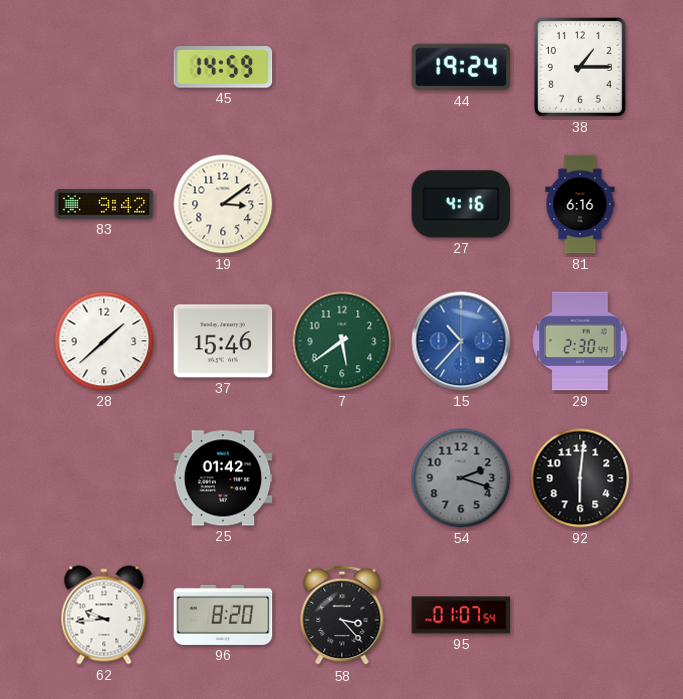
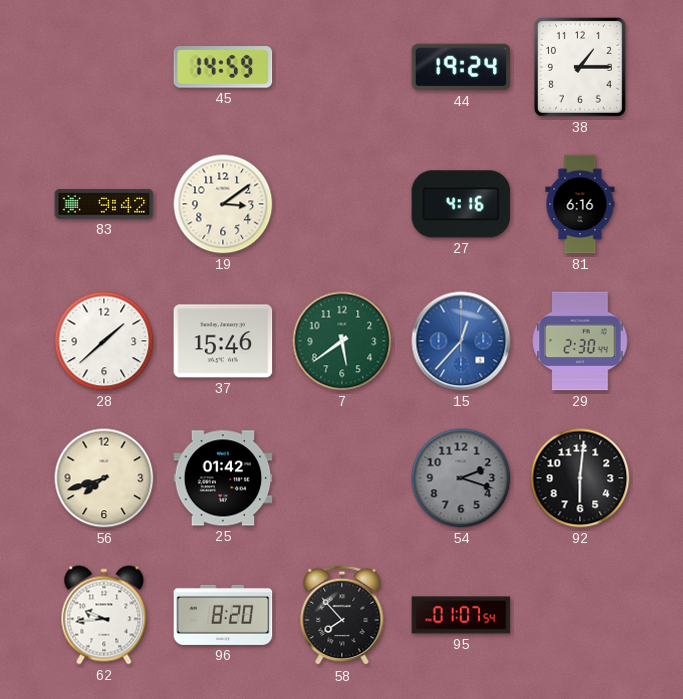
15: 10:37 -> 12:37
56: none -> 7:42
58: 3:23 -> 7:53
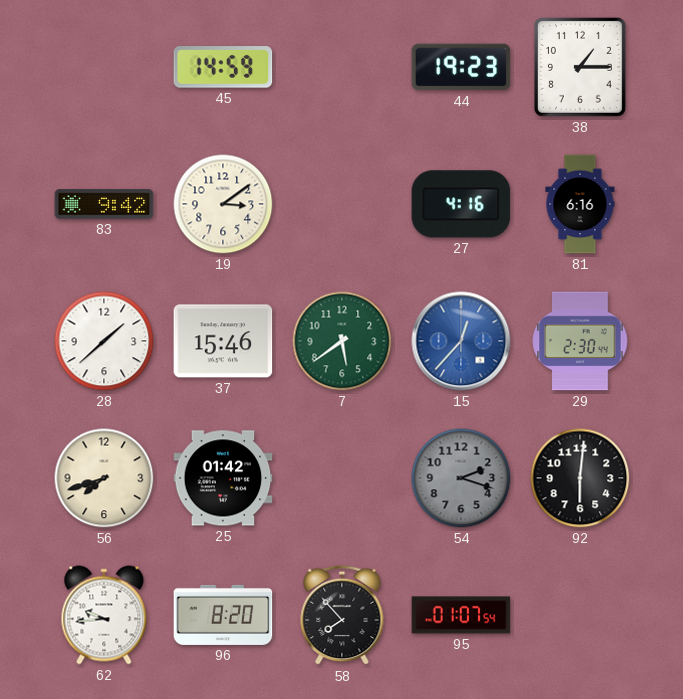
44: 19:24 -> 19:23
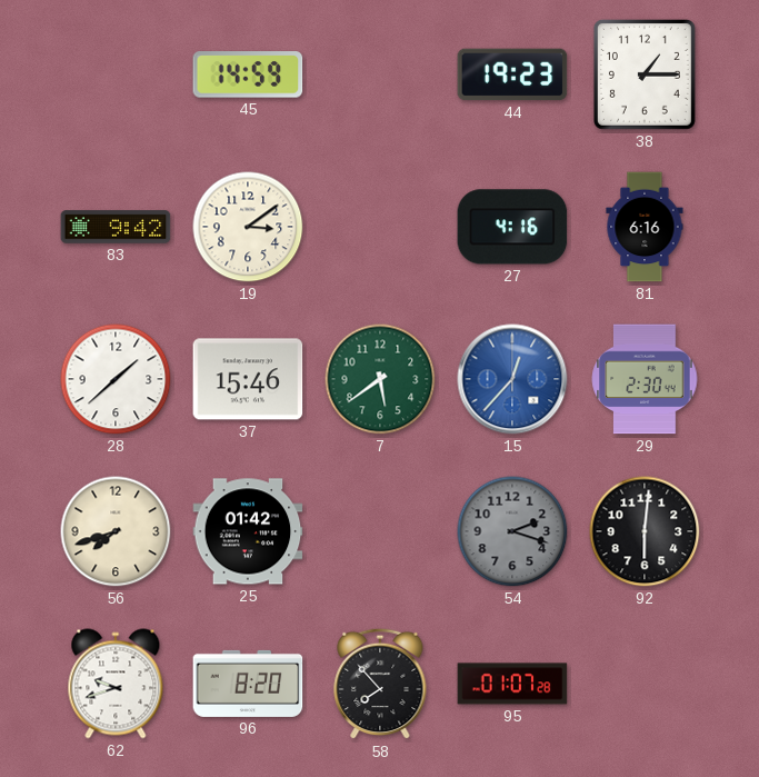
62: 9:44 -> 9:42
95: 01:07:54 -> 01:07:28
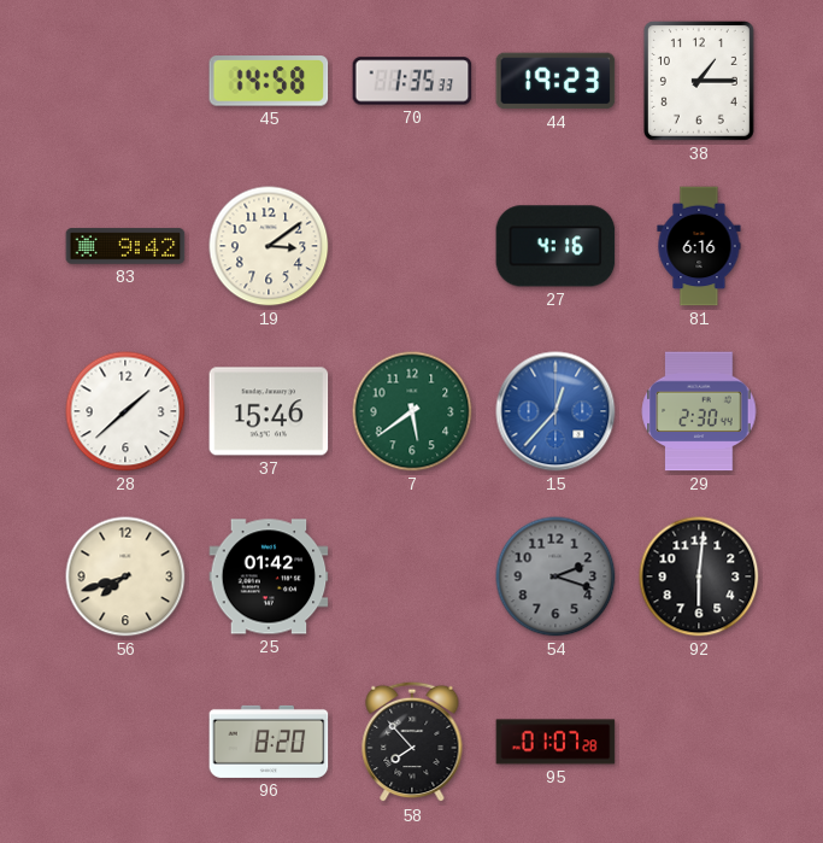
45: 14:59 -> 14:58
70: none -> 1:35
62: 9:42 -> none
